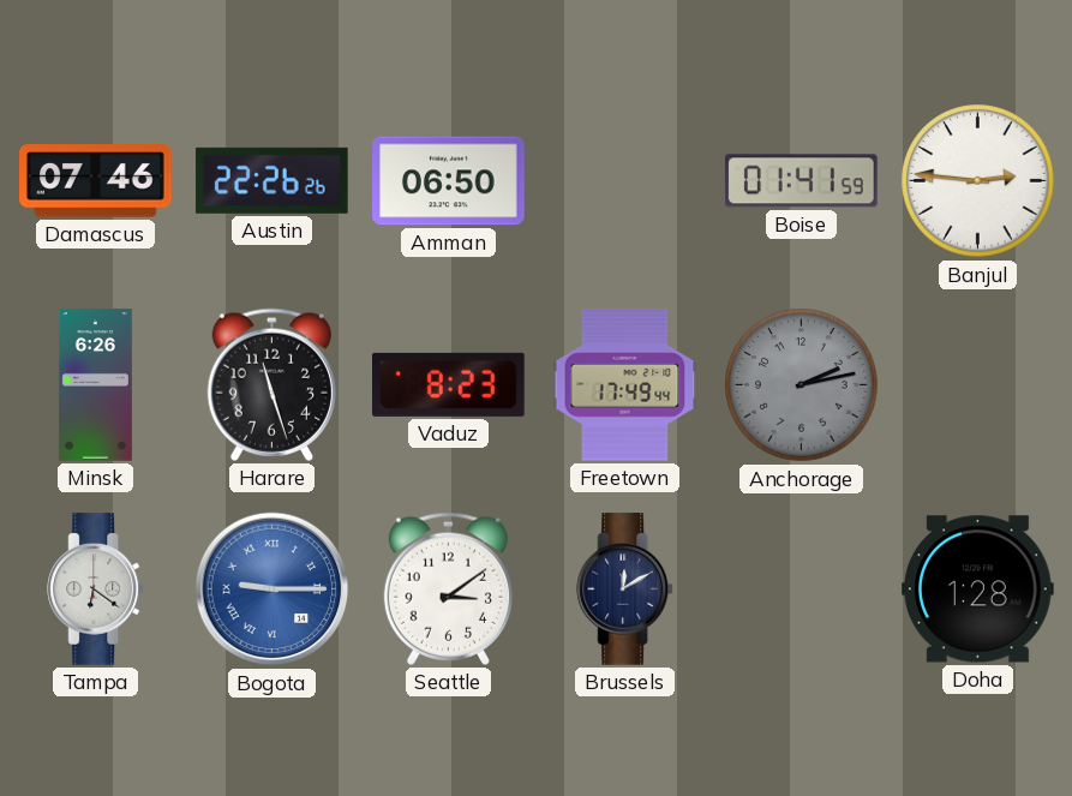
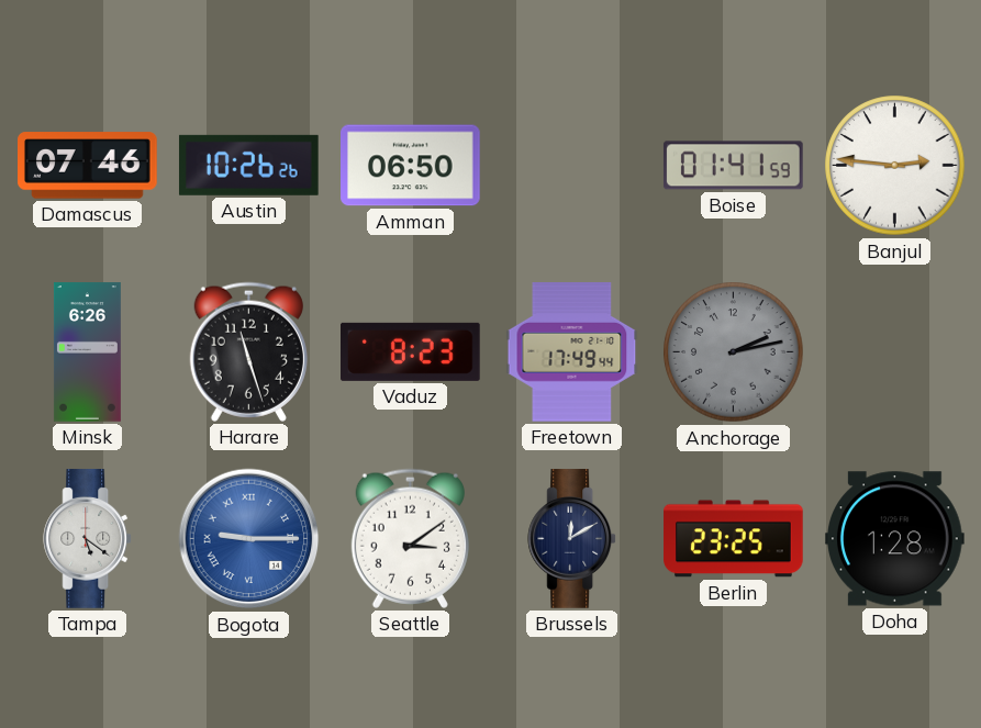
Austin: 22:26 -> 10:26
Tampa: 6:21 -> 5:21
Berlin: none -> 23:25
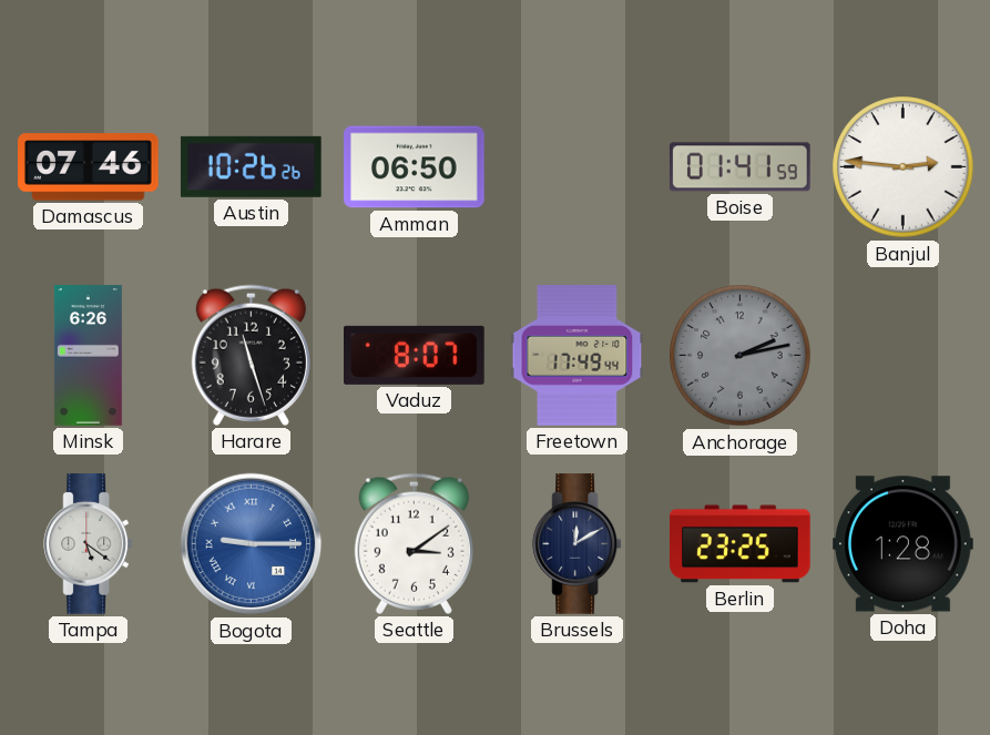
Vaduz: 8:23 -> 8:07
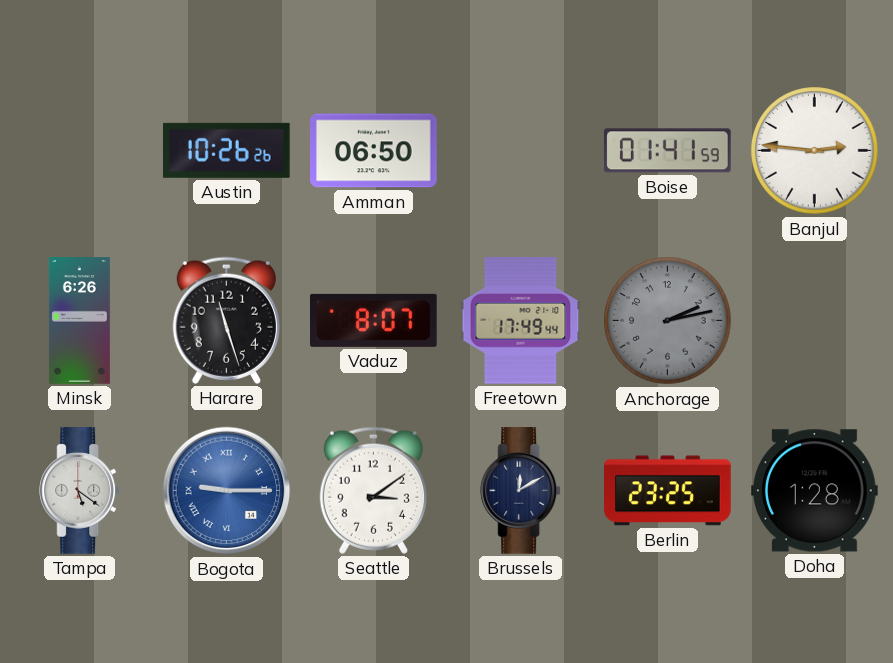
Damascus: 07:46 -> none
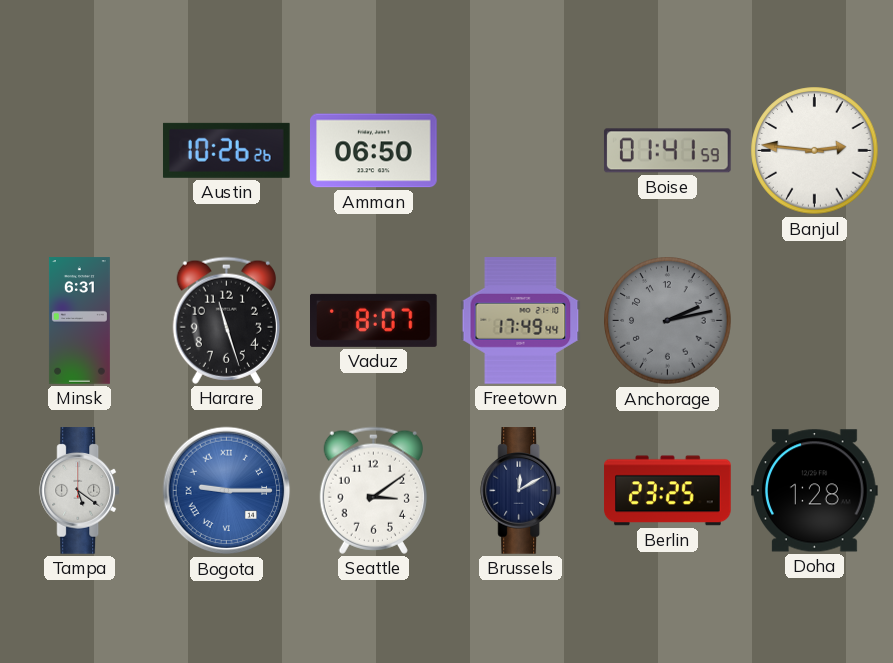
Minsk: 6:26 -> 6:31
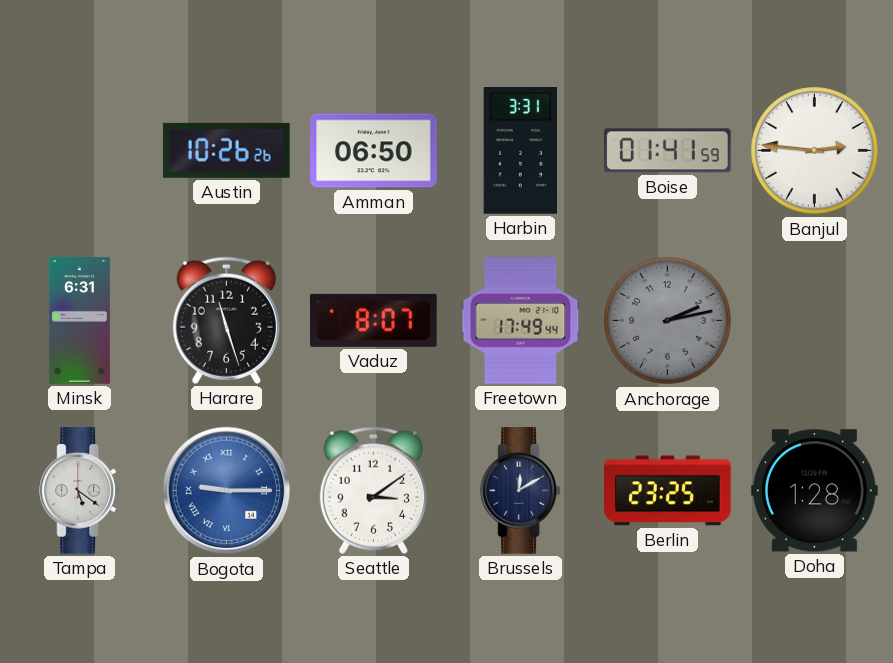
Harbin: none -> 3:31
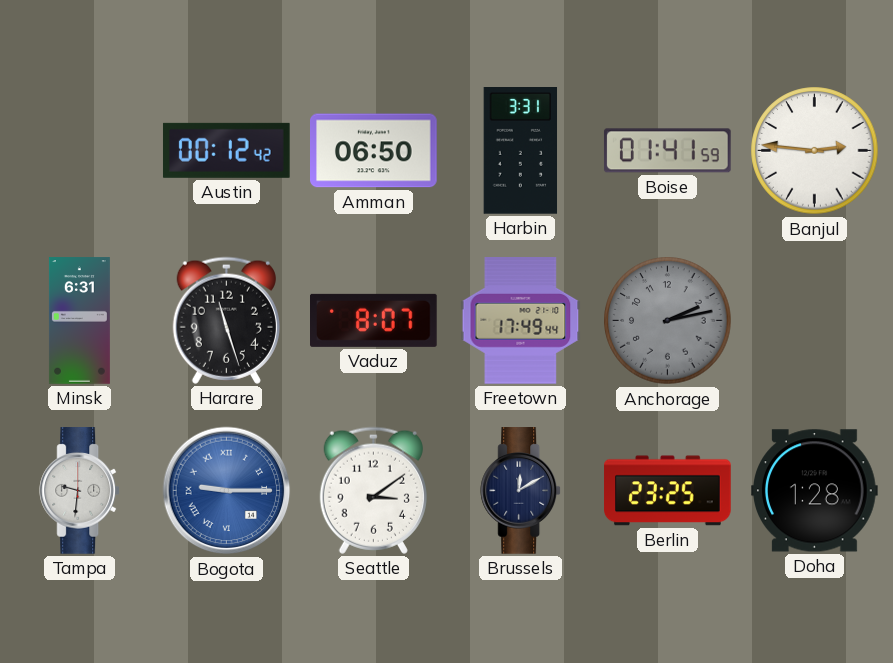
Austin: 10:26 -> 00:12
Tampa: 5:21 -> 9:31
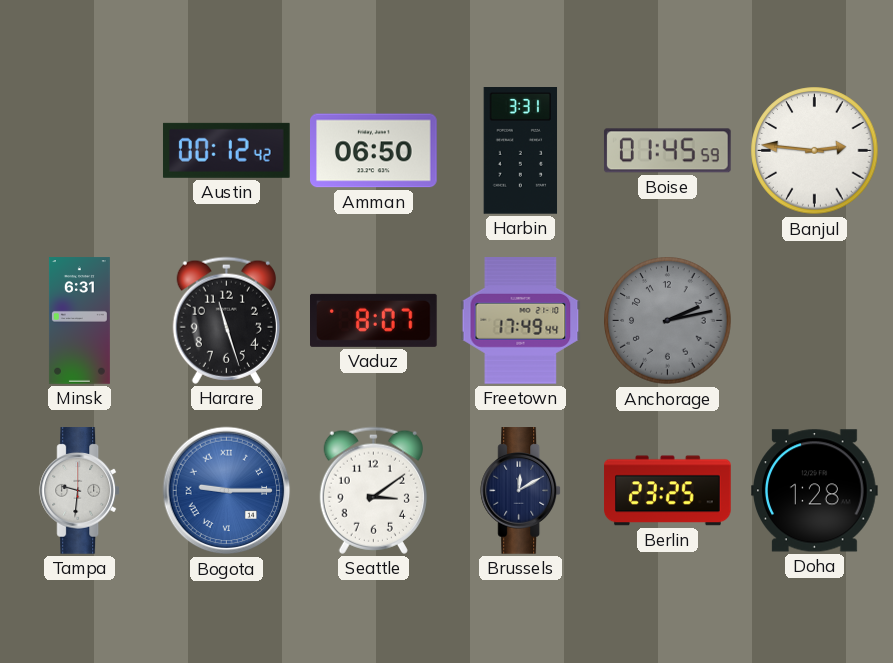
Boise: 01:41 -> 01:45
